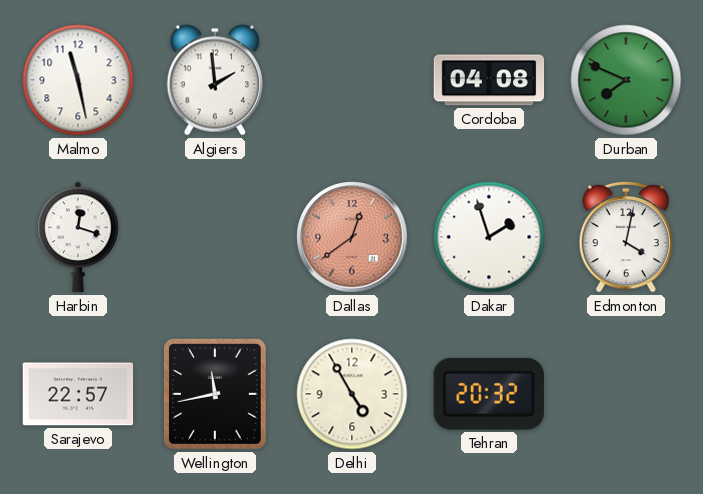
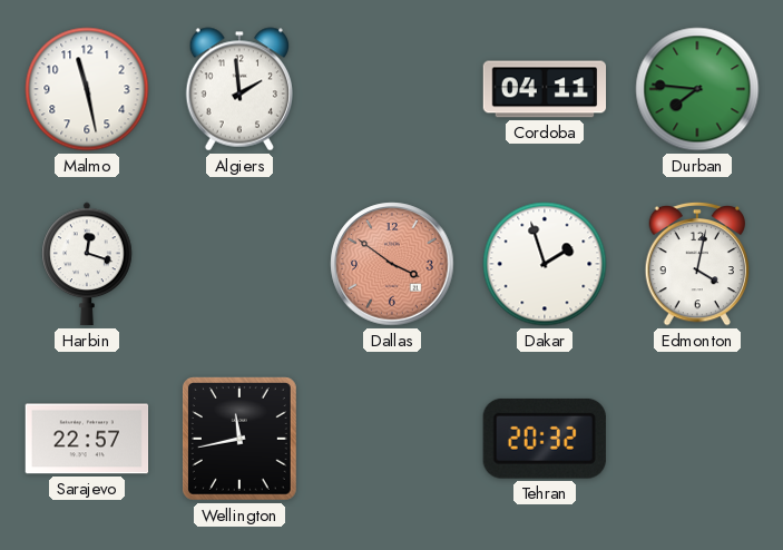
Cordoba: 04:08 -> 04:11
Durban: 7:49 -> 7:46
Dallas: 12:39 -> 3:51
Delhi: 4:55 -> none
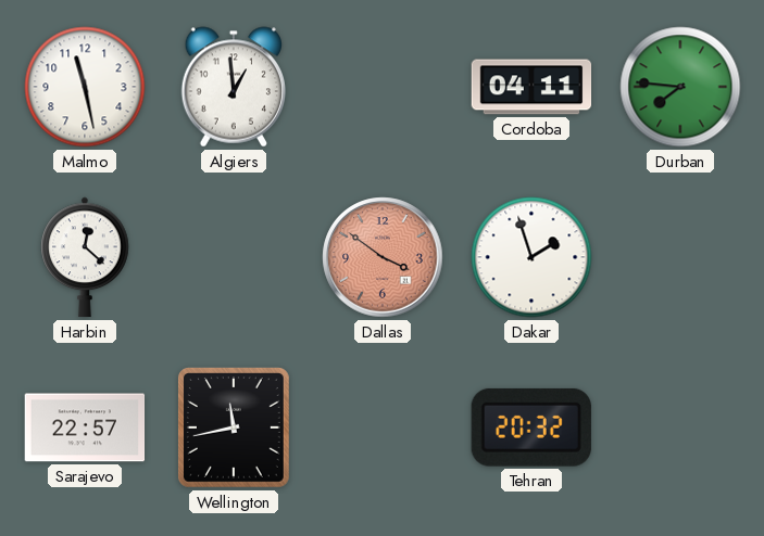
Algiers: 1:59 -> 12:59
Harbin: 12:18 -> 12:22
Edmonton: 4:02 -> none
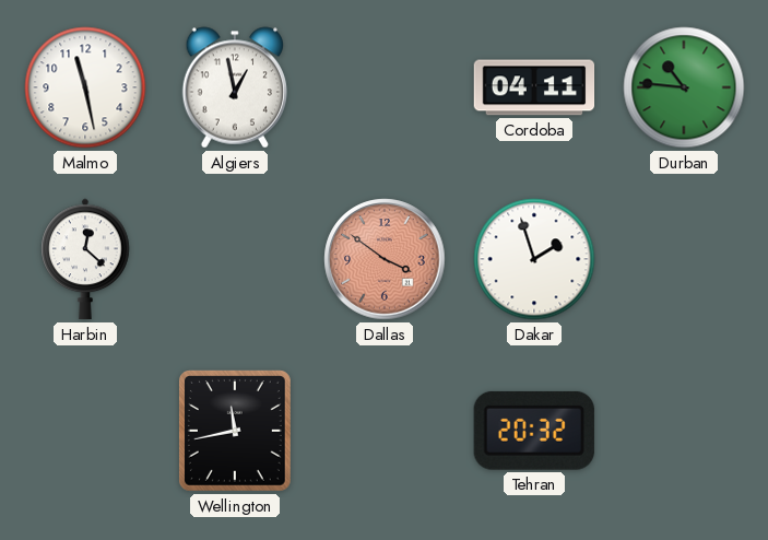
Algiers: 12:59 -> 12:58
Durban: 7:46 -> 10:46
Sarajevo: 22:57 -> none
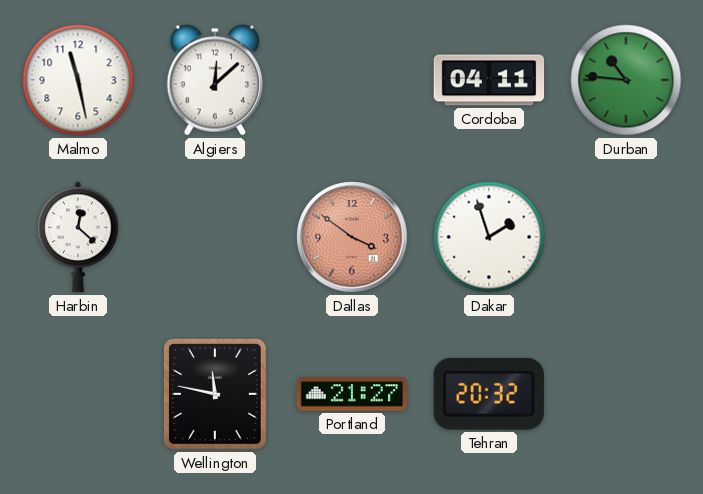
Algiers: 12:58 -> 12:08
Wellington: 11:43 -> 11:47
Portland: none -> 21:27
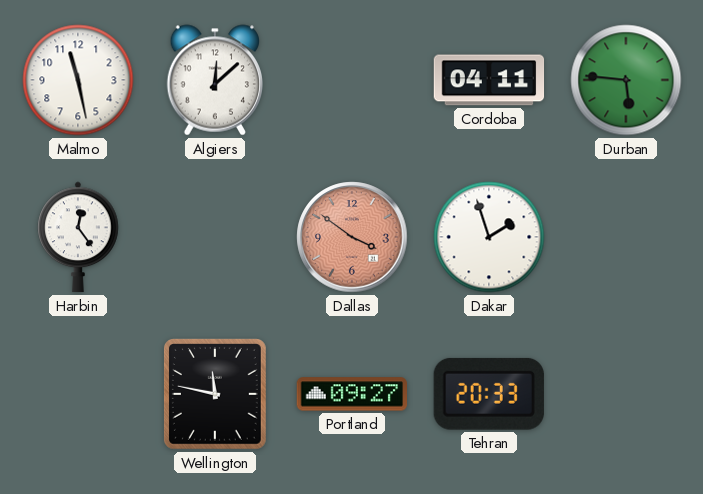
Durban: 10:46 -> 5:46
Harbin: 12:22 -> 12:24
Portland: 21:27 -> 09:27
Tehran: 20:32 -> 20:33
